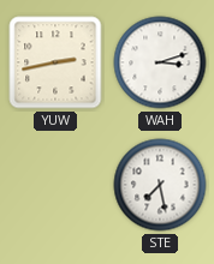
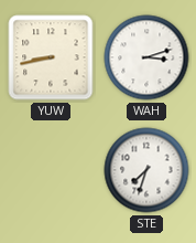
YUW: 2:43 -> 8:43
STE: 7:28 -> 7:33
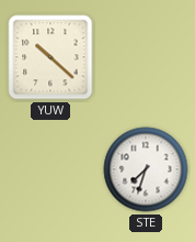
YUW: 8:43 -> 10:22
WAH: 3:12 -> none
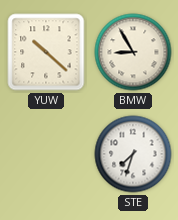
BMW: none -> 8:55
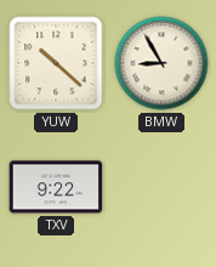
TXV: none -> 9:22
STE: 7:33 -> none
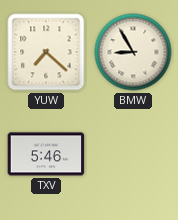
YUW: 10:22 -> 7:22
TXV: 9:22 -> 5:46
